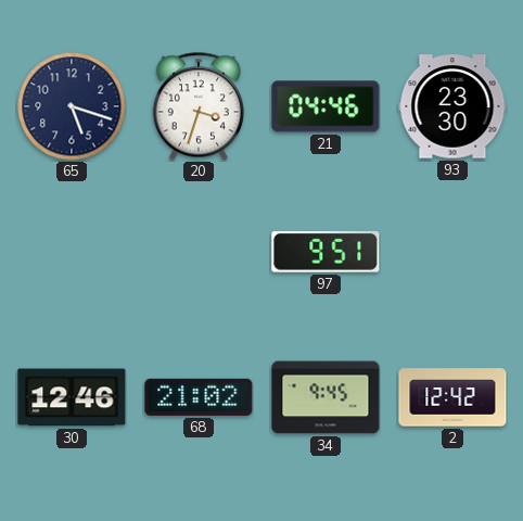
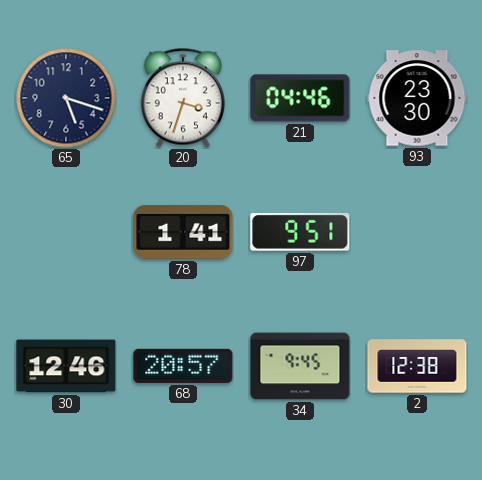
78: none -> 1:41
68: 21:02 -> 20:57
2: 12:42 -> 12:38
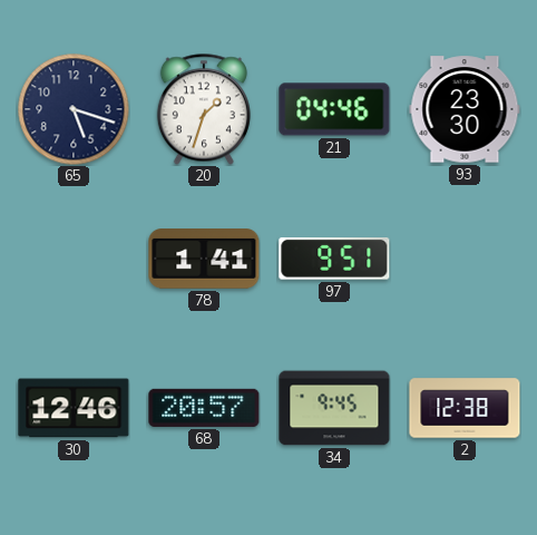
20: 3:33 -> 1:33
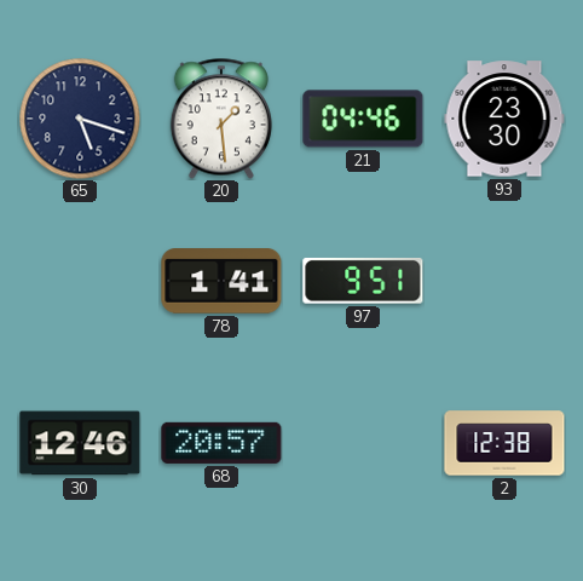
20: 1:33 -> 1:29
34: 9:45 -> none
